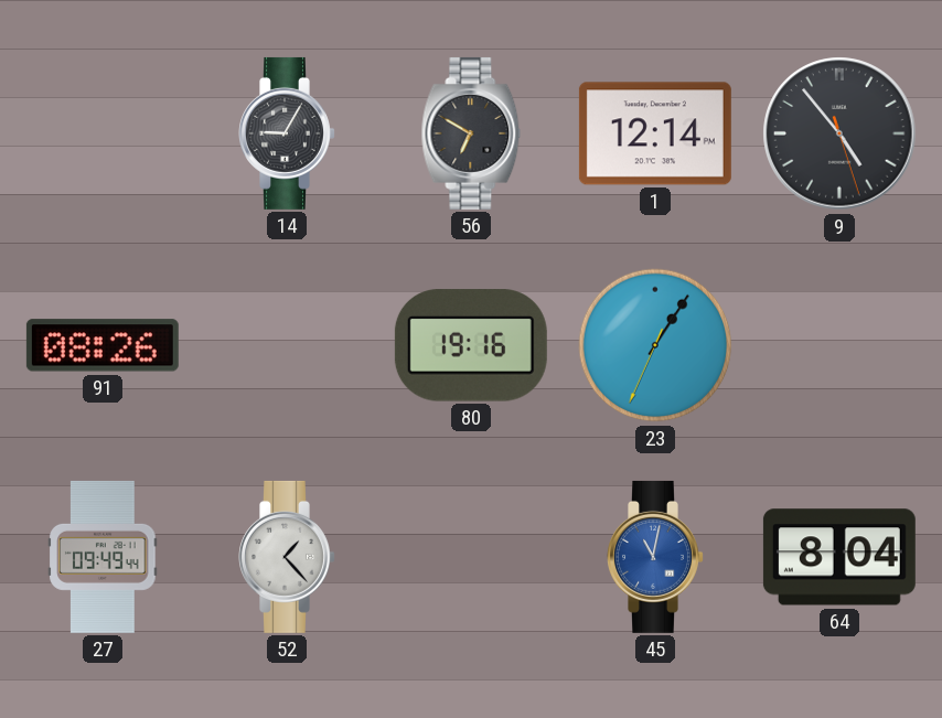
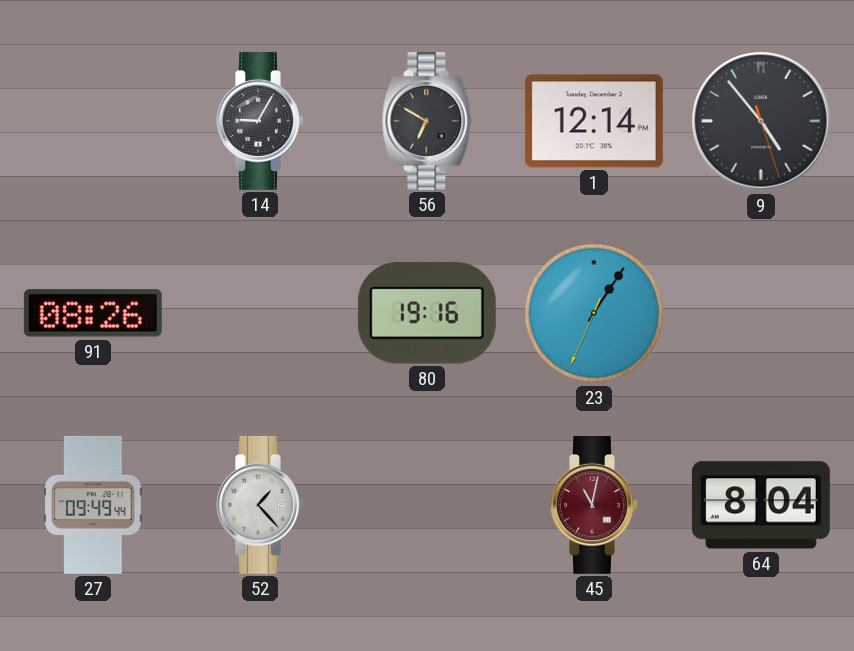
45 dial: blue -> burgundy
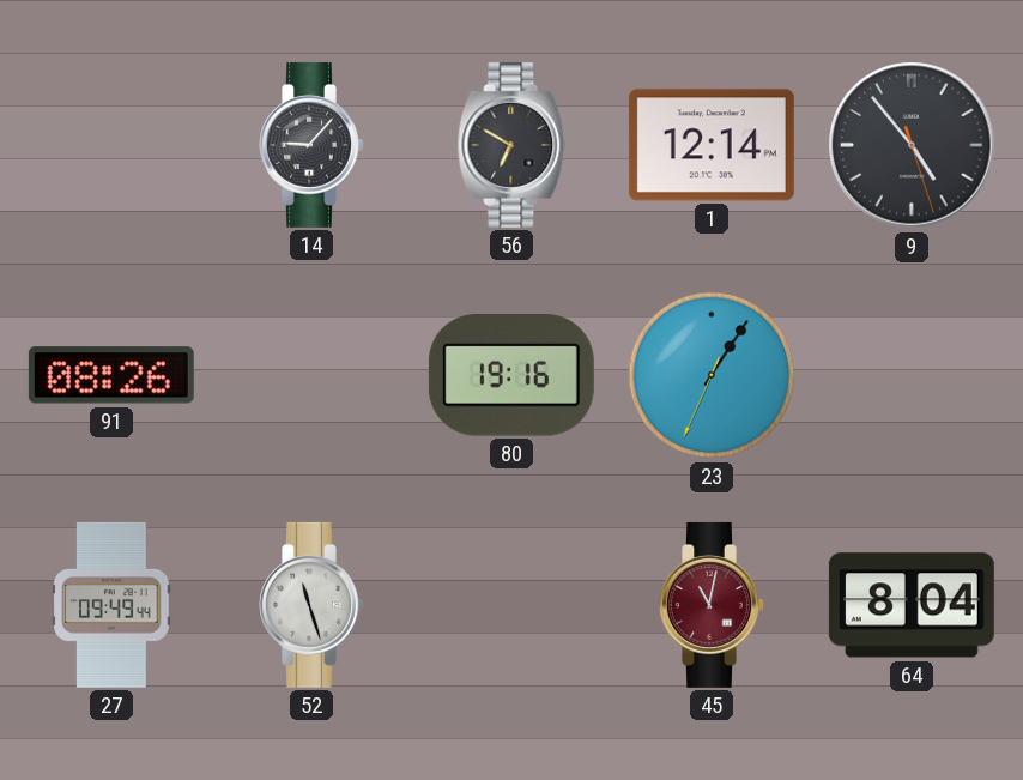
14: 9:05 -> 9:07
52: 1:23 -> 11:27
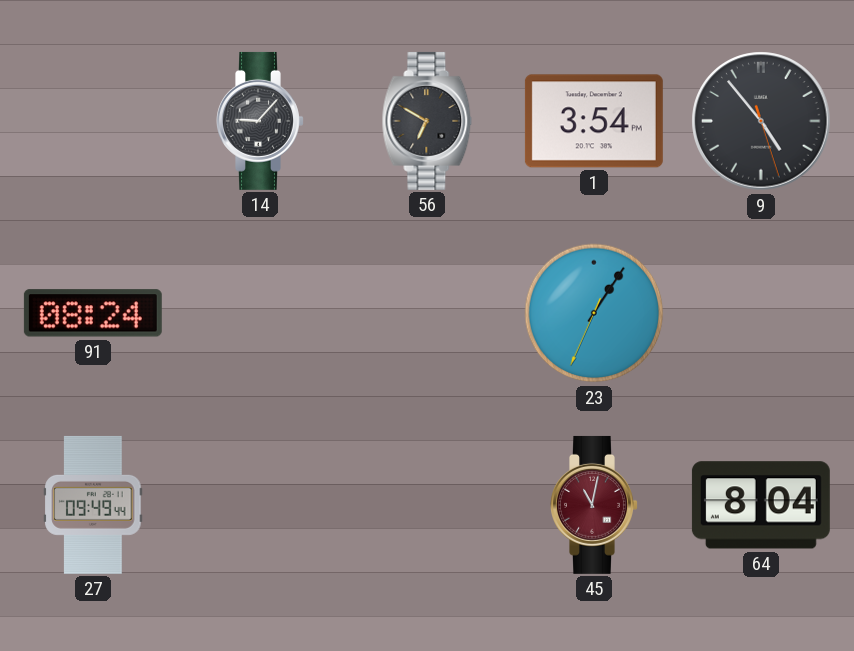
1: 12:14 -> 3:54
91: 08:26 -> 08:24
80: 19:16 -> none
52: 11:27 -> none
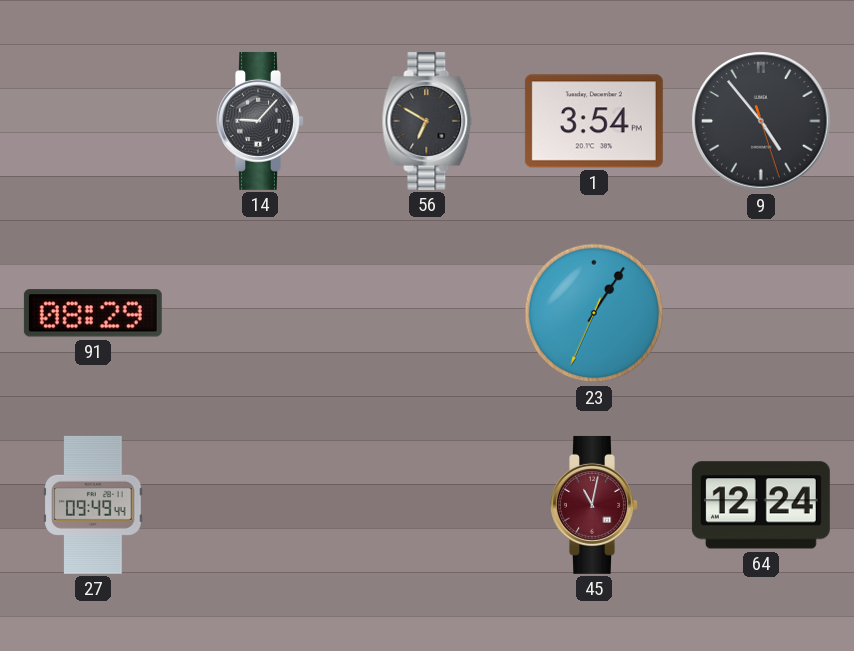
91: 08:24 -> 08:29
64: 8:04 -> 12:24
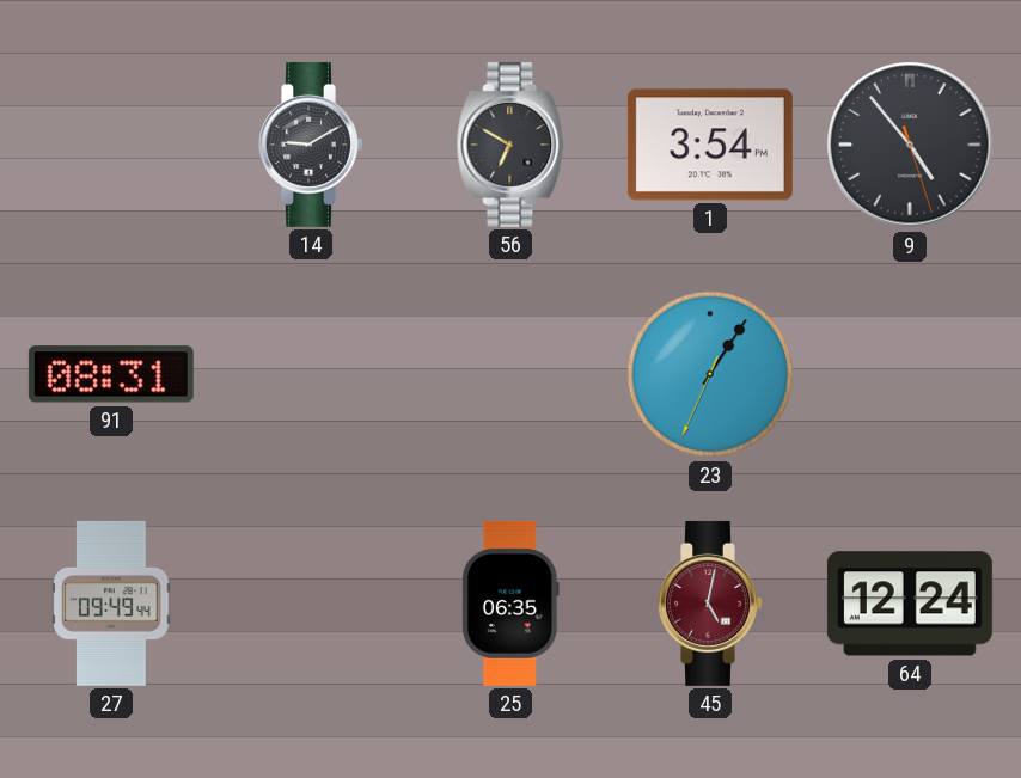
14: 9:07 -> 9:10
91: 08:29 -> 08:31
25: none -> 06:35
45: 11:02 -> 5:02
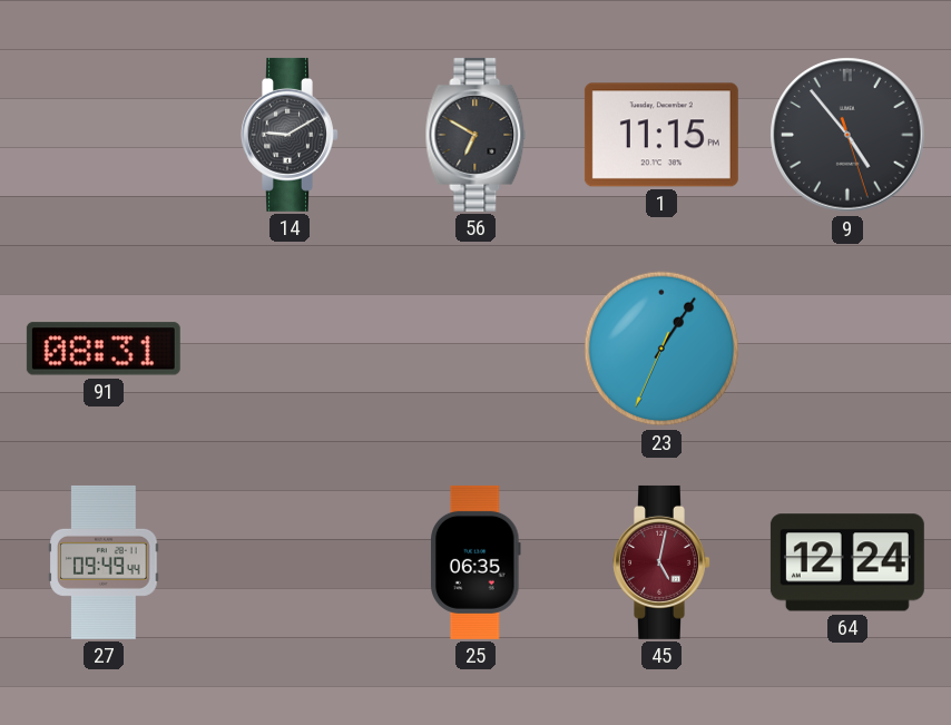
1: 3:54 -> 11:15
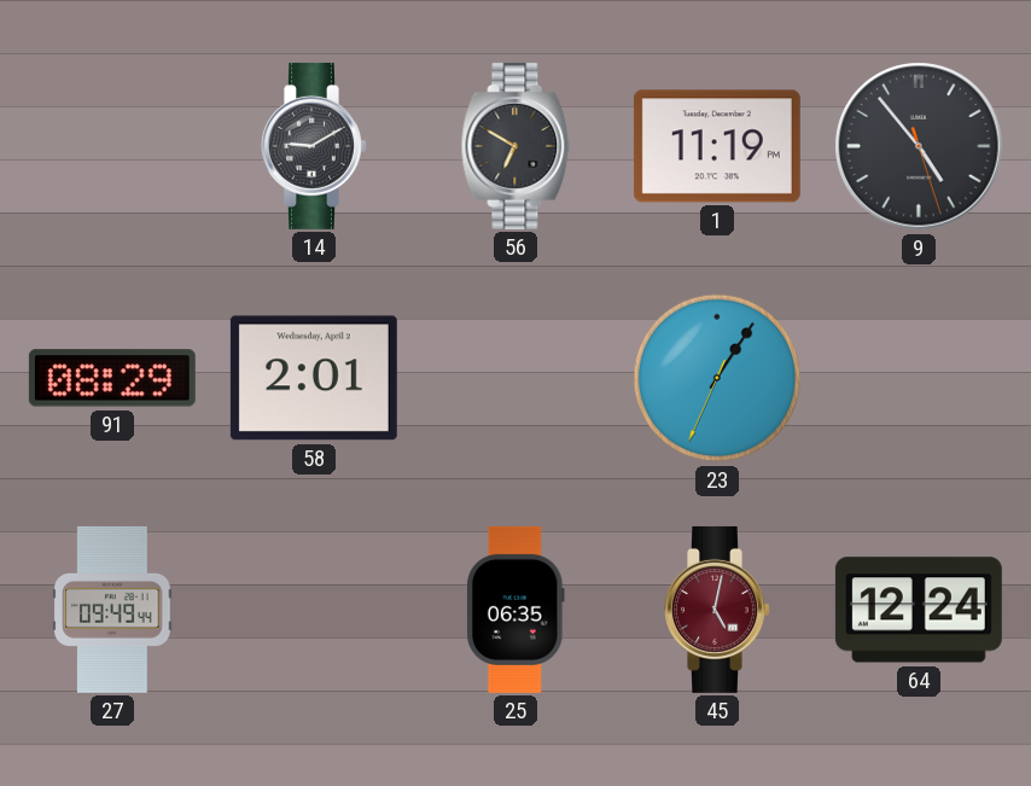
1: 11:15 -> 11:19
91: 08:31 -> 08:29
58: none -> 2:01
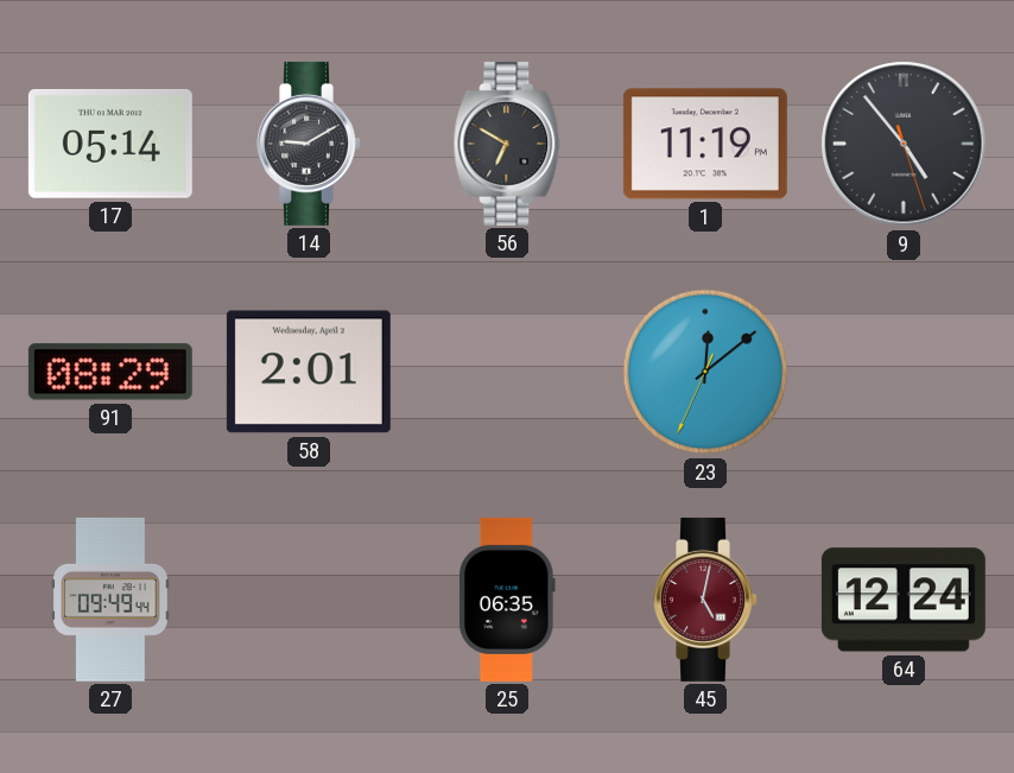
17: none -> 05:14
23: 1:05 -> 12:08
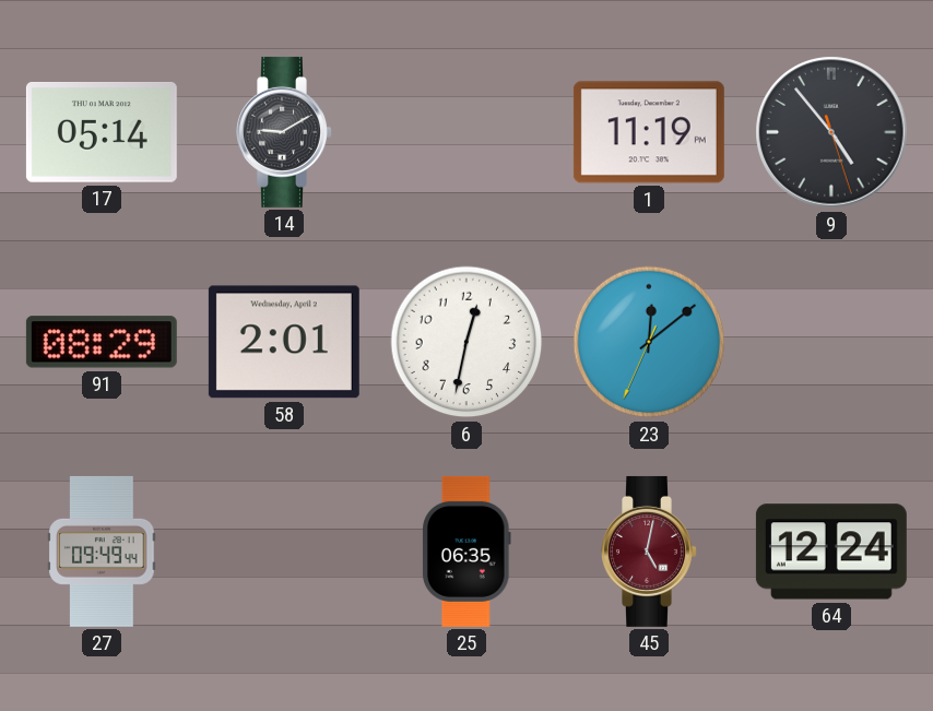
56: 6:50 -> none
6: none -> 12:32
